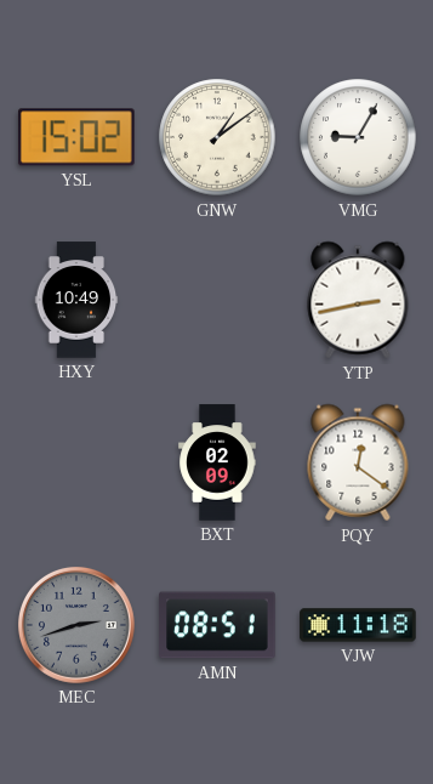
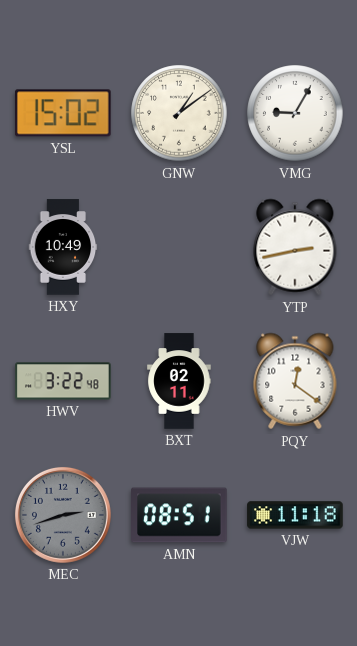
HWV: none -> 3:22
BXT: 02:09 -> 02:11
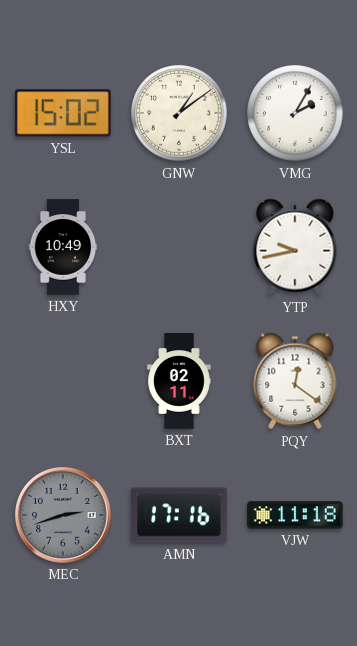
VMG: 9:05 -> 2:05
YTP: 2:43 -> 9:43
HWV: 3:22 -> none
AMN: 08:51 -> 17:16
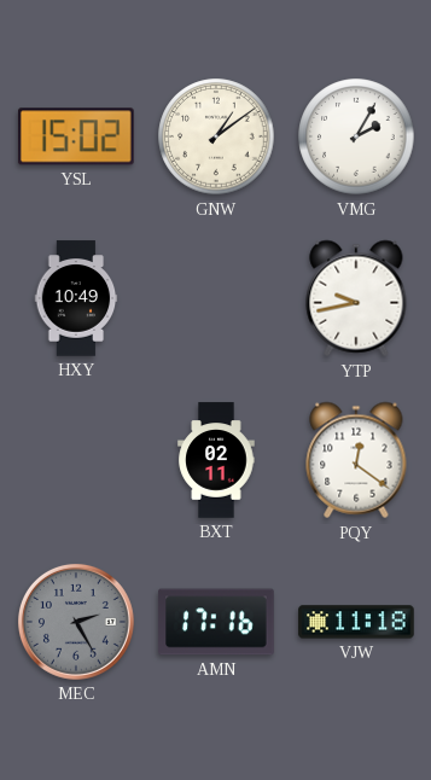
MEC: 2:42 -> 2:25
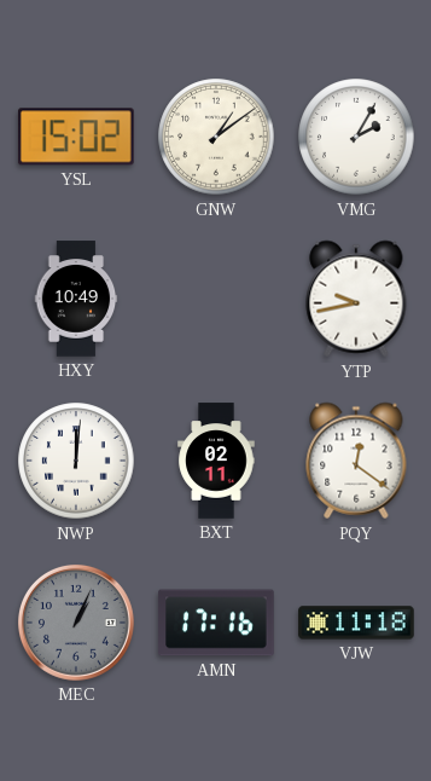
NWP: none -> 12:01
MEC: 2:25 -> 1:04
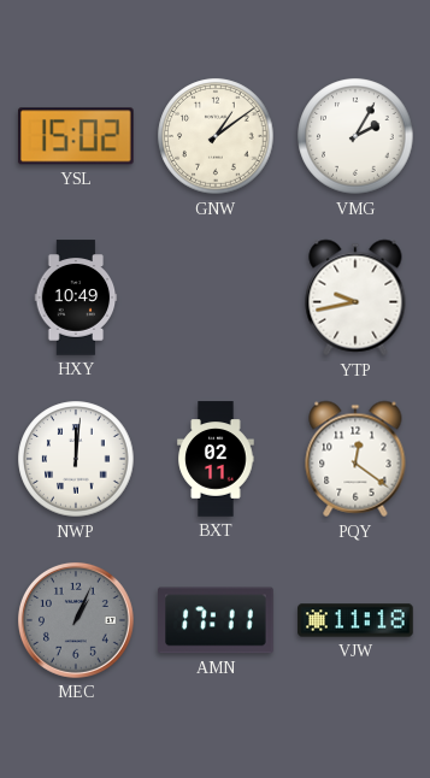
AMN: 17:16 -> 17:11
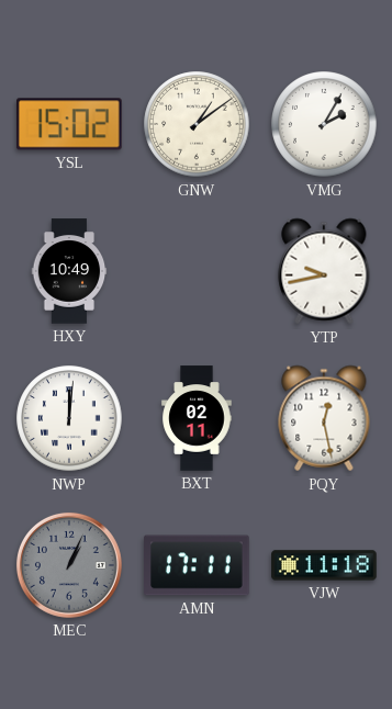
PQY: 12:21 -> 12:28
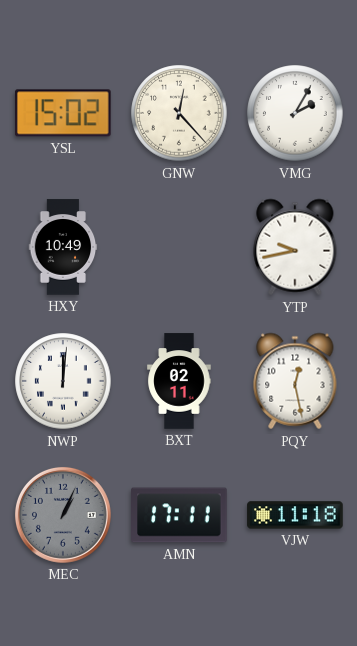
GNW: 1:09 -> 12:23
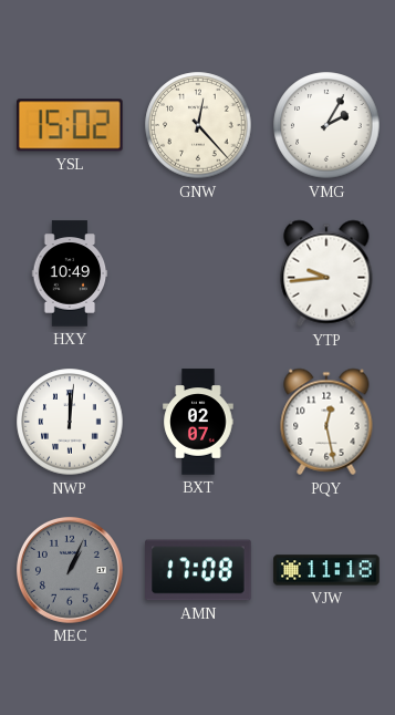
YTP: 9:43 -> 9:44
BXT: 02:11 -> 02:07
AMN: 17:11 -> 17:08
